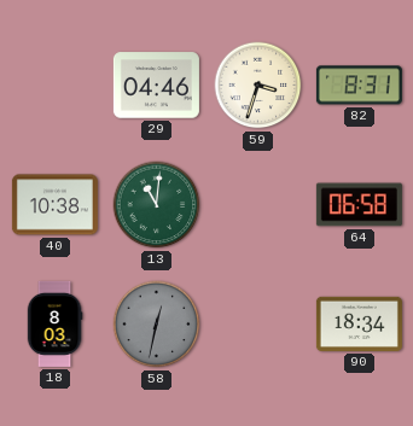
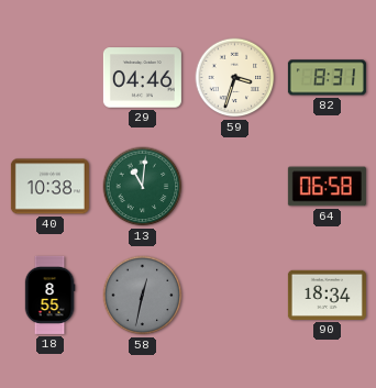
18: 8:03 -> 8:55
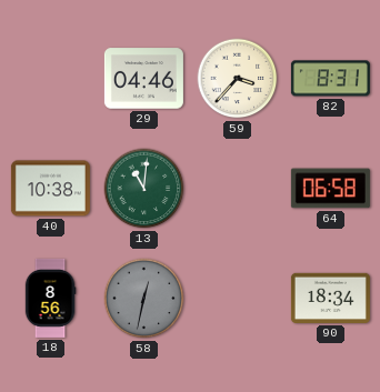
59: 3:33 -> 3:37
18: 8:55 -> 8:56
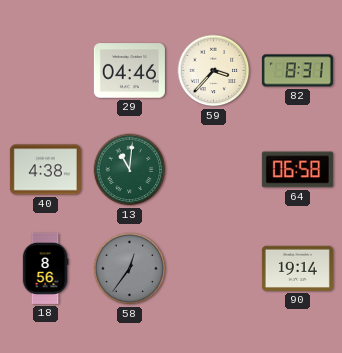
40: 10:38 -> 4:38
58: 12:32 -> 12:36
90: 18:34 -> 19:14
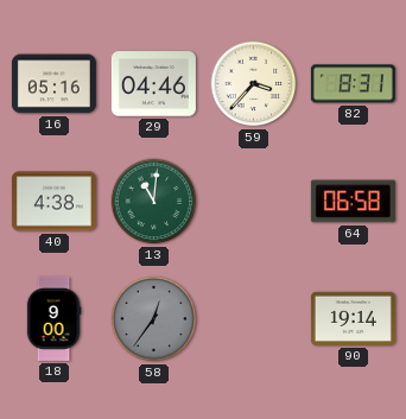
16: none -> 05:16
18: 8:56 -> 9:00
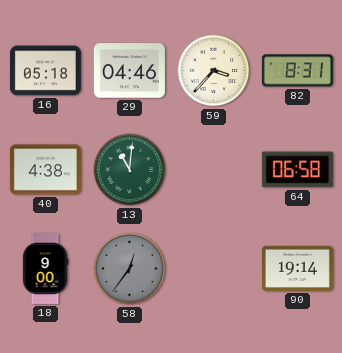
16: 05:16 -> 05:18
